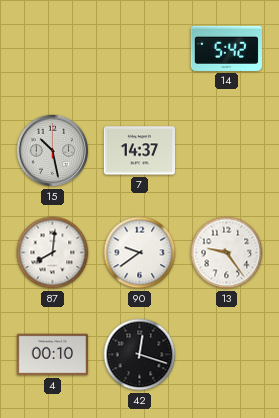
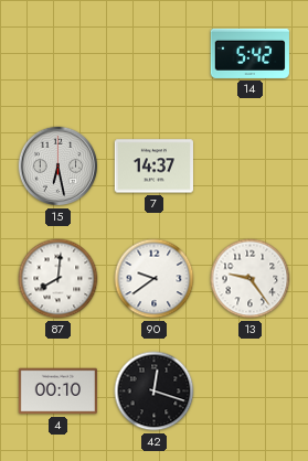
15: 10:28 -> 6:28
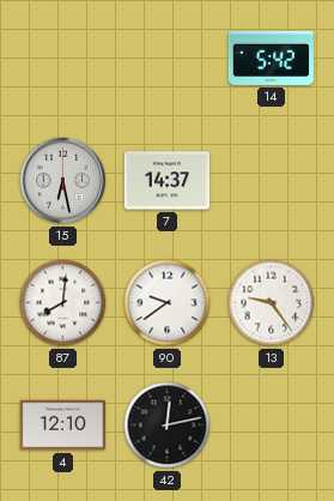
4: 00:10 -> 12:10
42: 12:18 -> 12:13
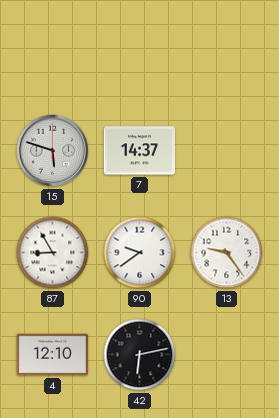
14: 5:42 -> none
15: 6:28 -> 5:48
87: 8:01 -> 8:55
42: 12:13 -> 6:13
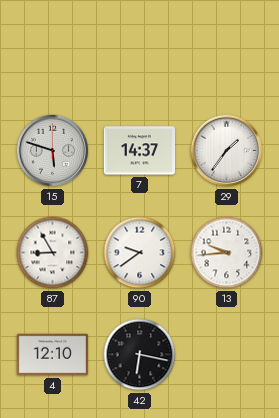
29: none -> 1:36
13: 9:24 -> 9:44
42: 6:13 -> 6:17
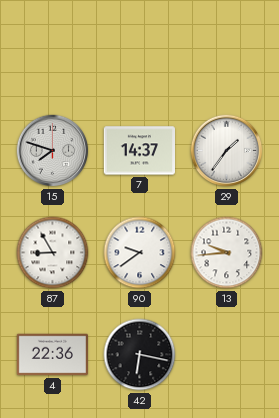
15: 5:48 -> 7:48
4: 12:10 -> 22:36
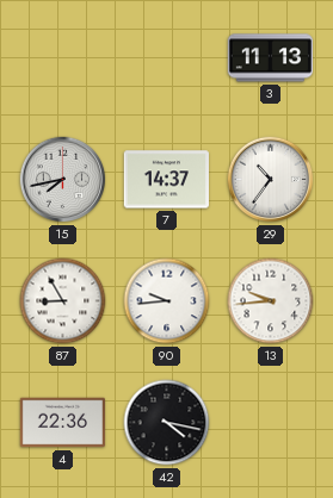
3: none -> 11:13
15: 7:48 -> 7:43
29: 1:36 -> 10:36
90: 9:39 -> 9:44
42: 6:17 -> 4:17
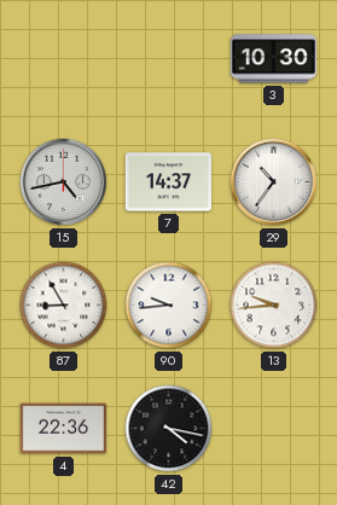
3: 11:13 -> 10:30
15: 7:43 -> 4:43
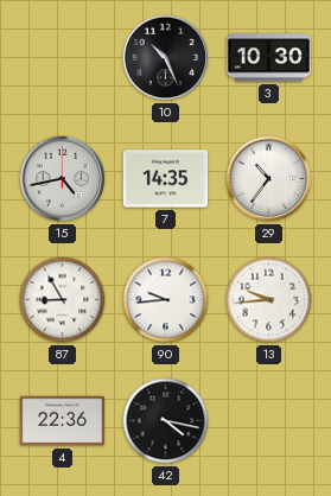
10: none -> 10:26
7: 14:37 -> 14:35
